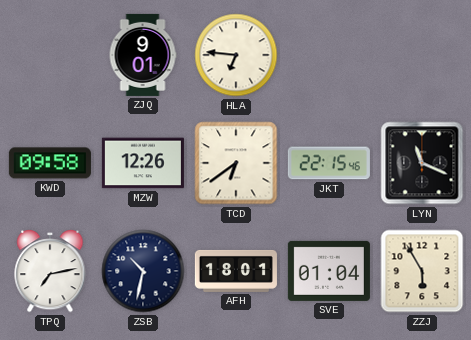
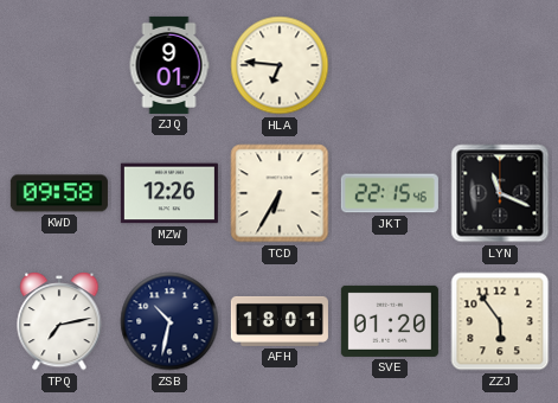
TCD: 6:39 -> 6:35
SVE: 01:04 -> 01:20
ZZJ: 5:55 -> 5:54
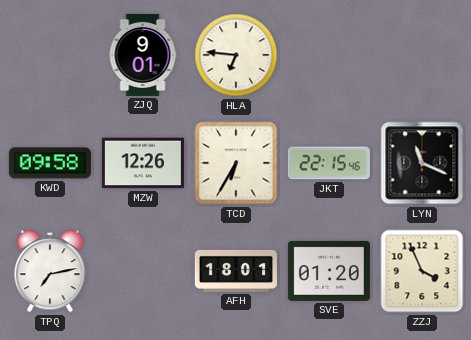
ZSB: 10:32 -> none
ZZJ: 5:54 -> 3:56
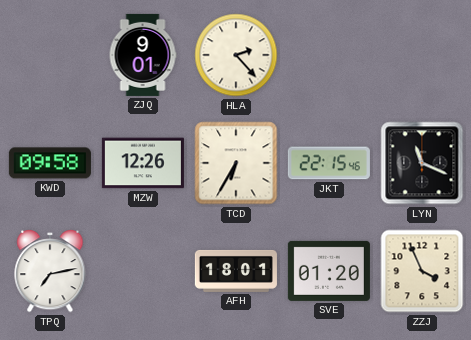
HLA: 6:46 -> 2:23
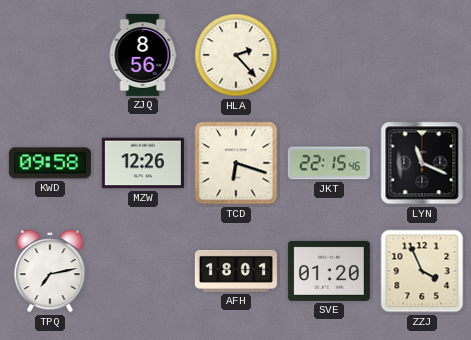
ZJQ: 9:01 -> 8:56
TCD: 6:35 -> 6:18
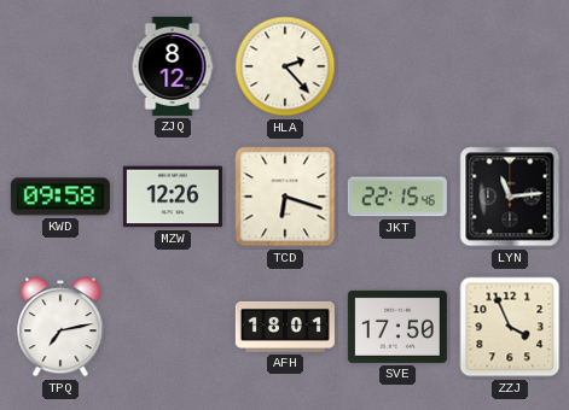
ZJQ: 8:56 -> 8:12
LYN: 11:19 -> 11:14
SVE: 01:20 -> 17:50
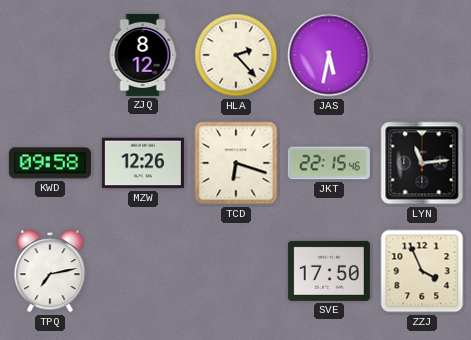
JAS: none -> 5:32
AFH: 18:01 -> none
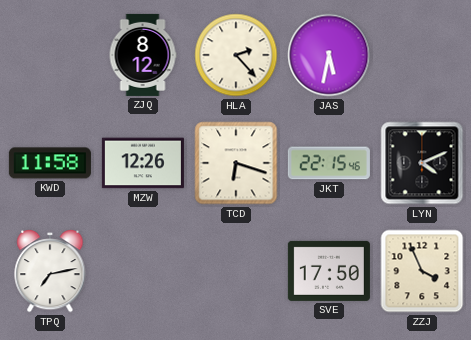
KWD: 09:58 -> 11:58
LYN: 11:14 -> 4:11
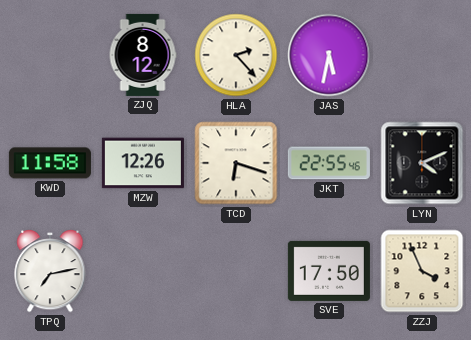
JKT: 22:15 -> 22:55
